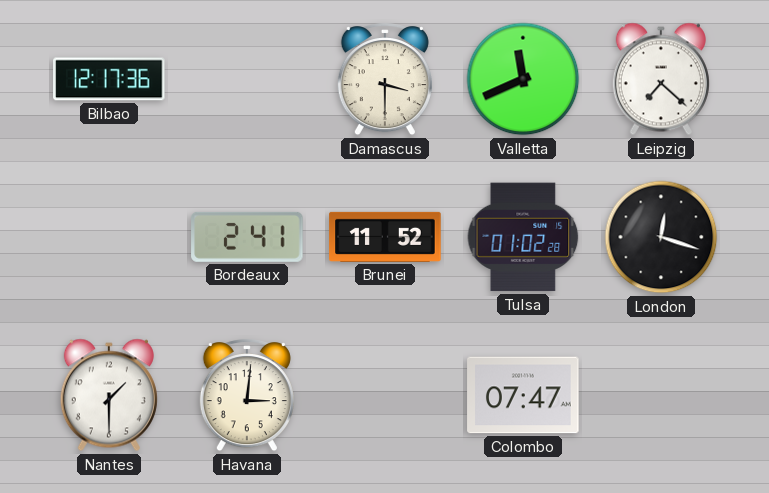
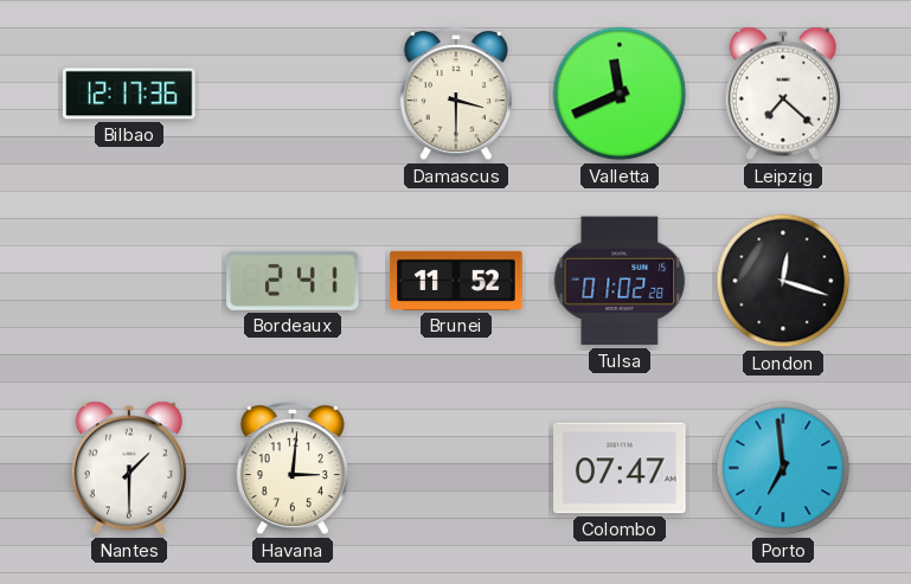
Porto: none -> 6:59
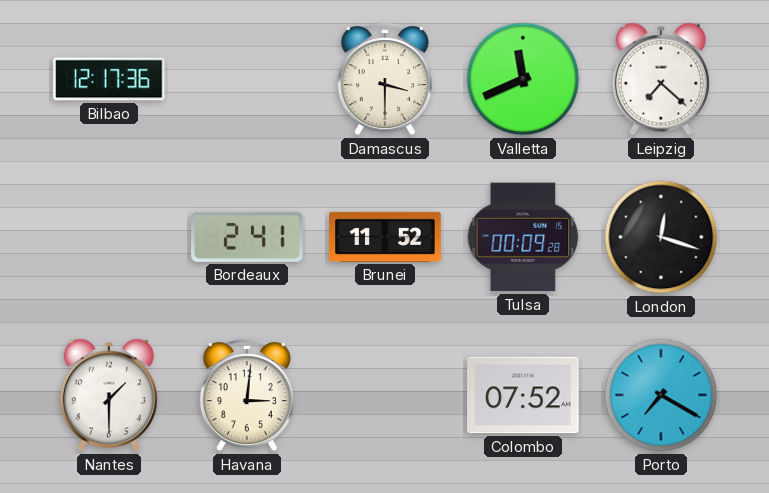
Tulsa: 01:02 -> 00:09
Colombo: 07:47 -> 07:52
Porto: 6:59 -> 7:20
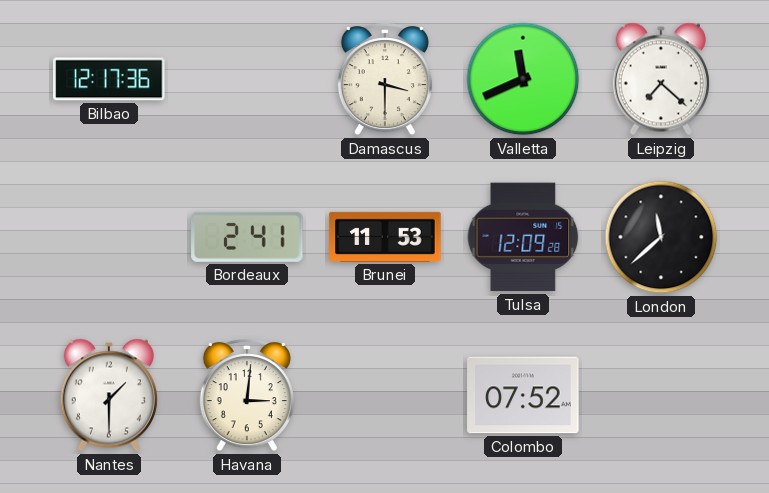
Brunei: 11:52 -> 11:53
Tulsa: 00:09 -> 12:09
London: 12:18 -> 11:38
Porto: 7:20 -> none
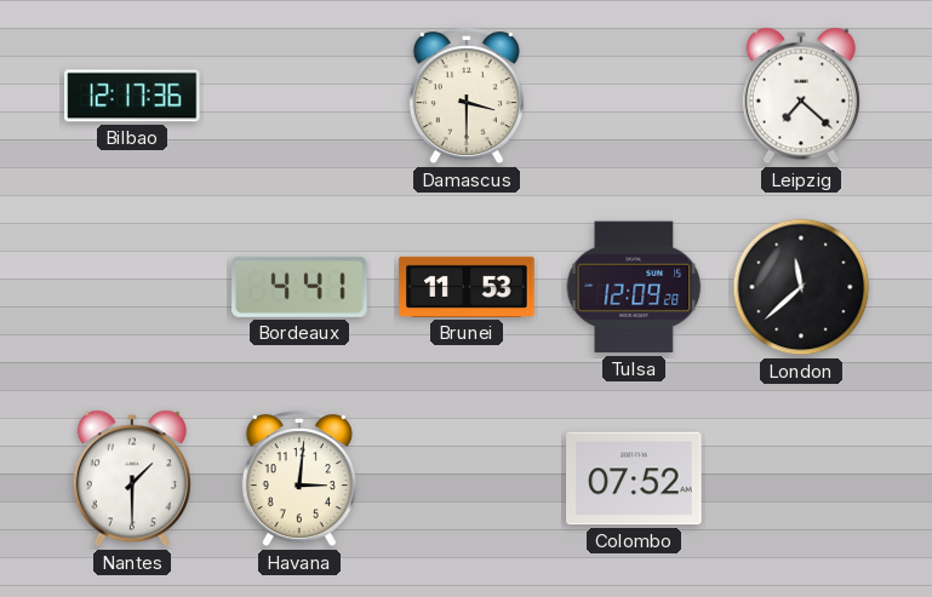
Valletta: 11:41 -> none
Bordeaux: 2:41 -> 4:41
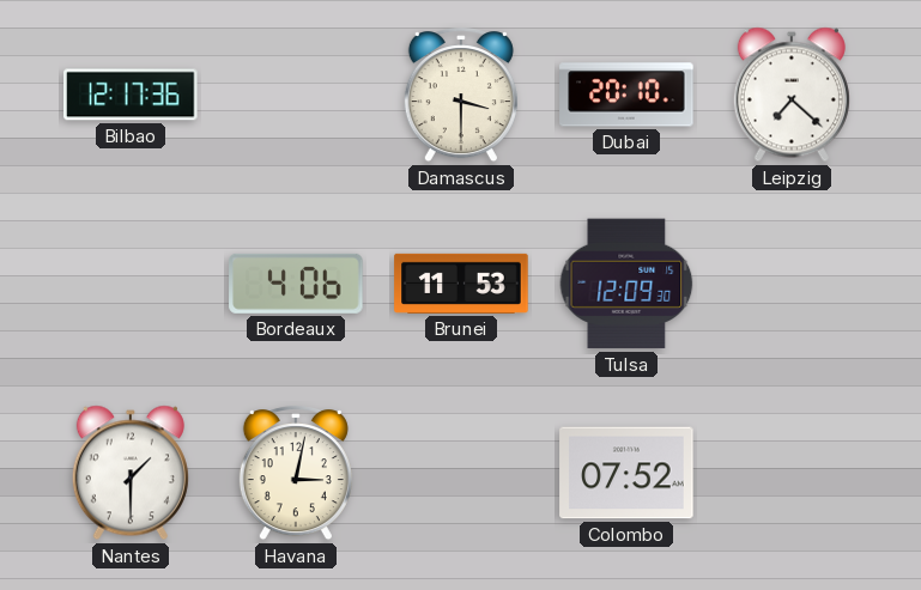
Dubai: none -> 20:10
Bordeaux: 4:41 -> 4:06
Tulsa: 12:09:28 -> 12:09:30
London: 11:38 -> none
Havana: 3:01 -> 3:02
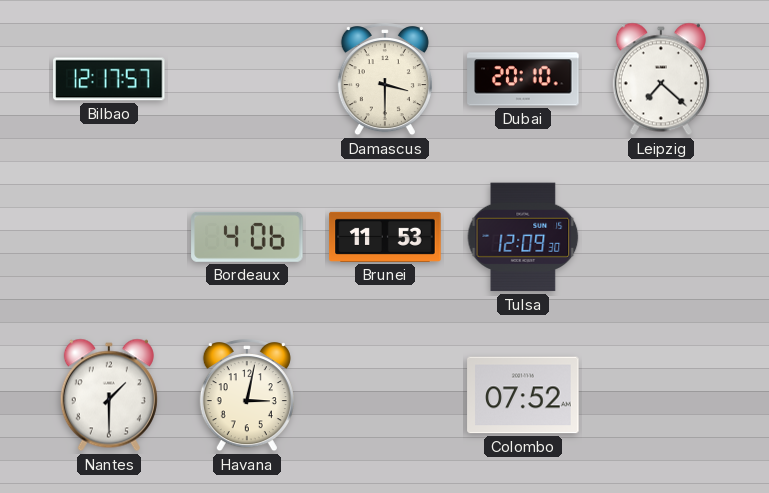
Bilbao: 12:17:36 -> 12:17:57
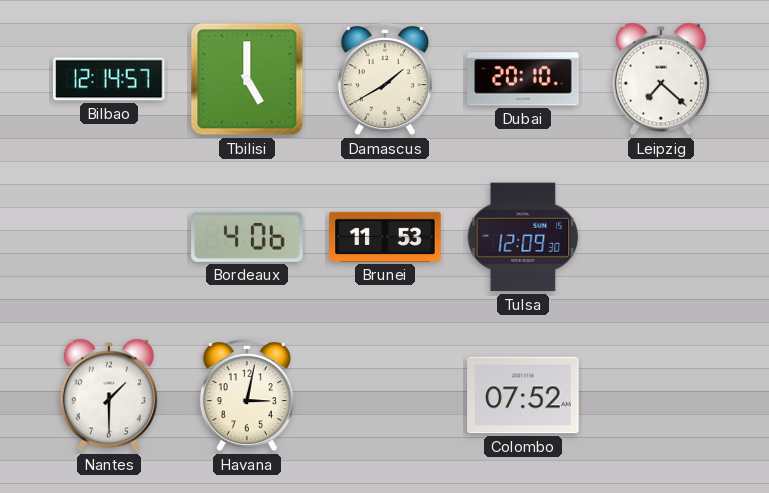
Bilbao: 12:17 -> 12:14
Tbilisi: none -> 5:00
Damascus: 3:30 -> 1:40
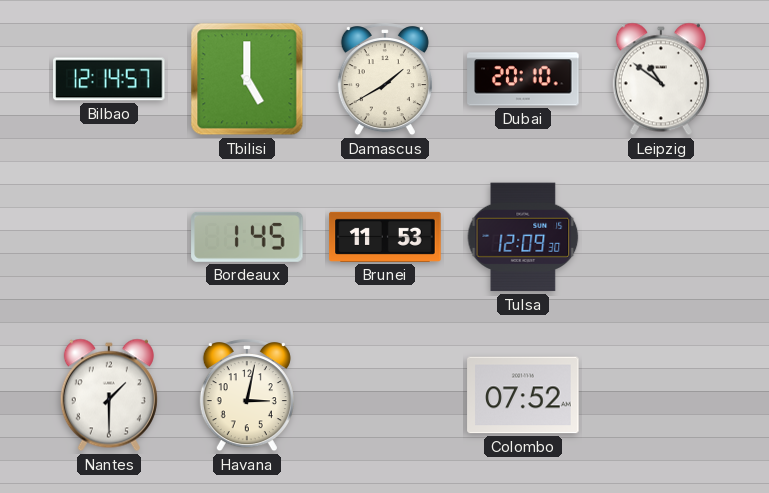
Leipzig: 7:22 -> 10:51
Bordeaux: 4:06 -> 1:45
